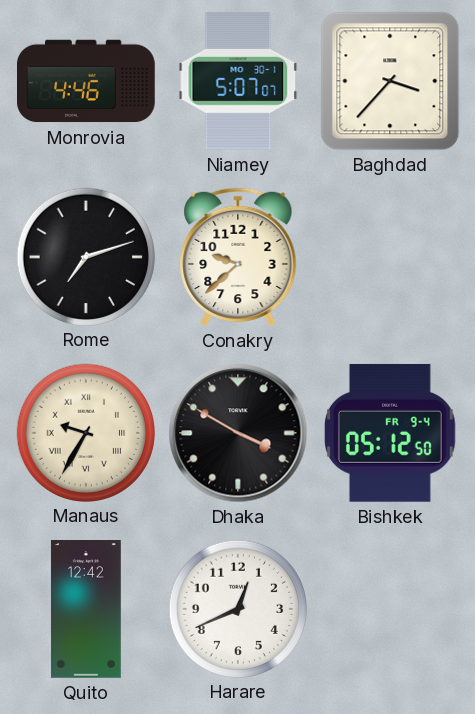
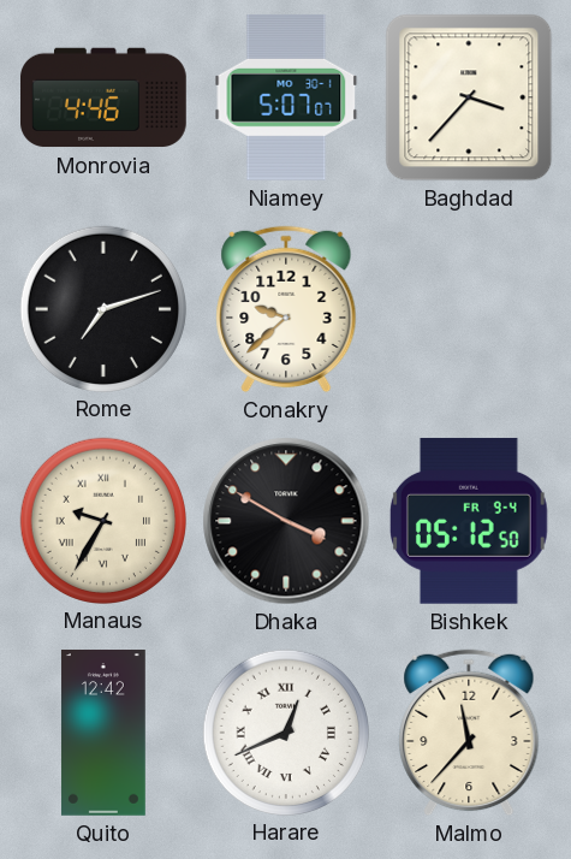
Harare numerals: Arabic -> Roman
Malmo: none -> 11:37
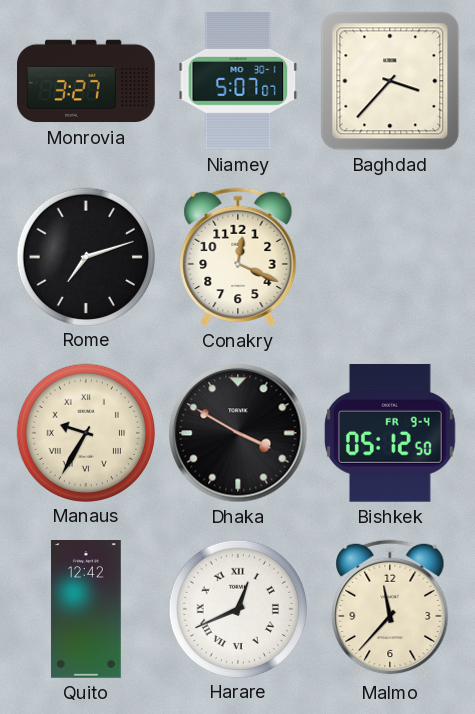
Monrovia: 4:46 -> 3:27
Conakry: 9:38 -> 12:19
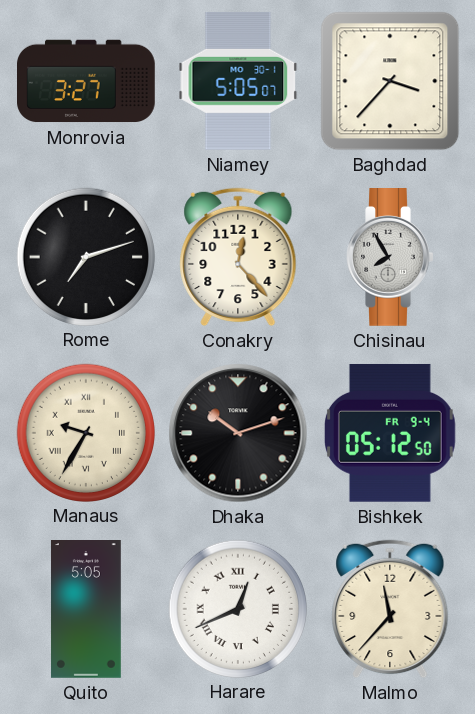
Niamey: 5:07 -> 5:05
Conakry: 12:19 -> 12:23
Chisinau: none -> 7:55
Dhaka: 3:50 -> 10:12
Quito: 12:42 -> 5:05
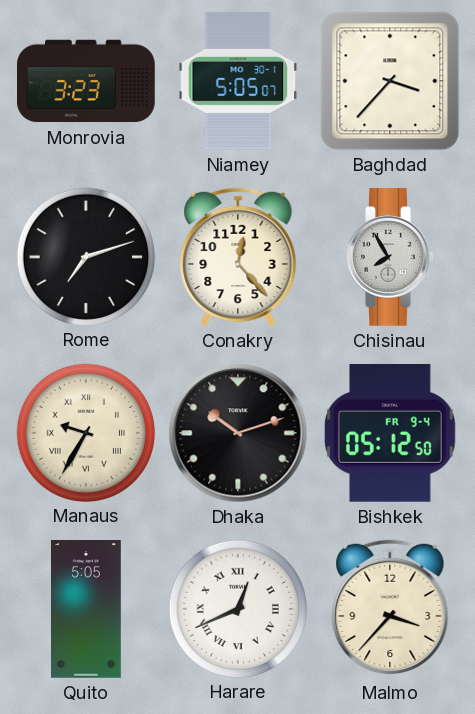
Monrovia: 3:27 -> 3:23
Malmo: 11:37 -> 3:37
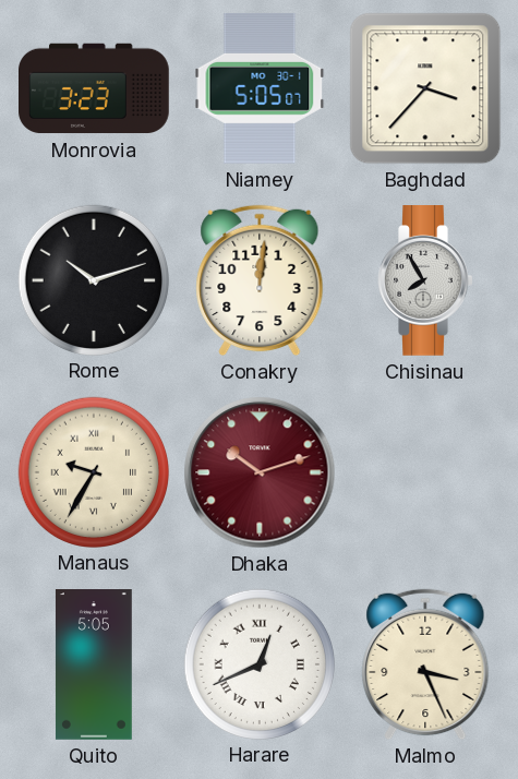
Rome: 7:12 -> 10:12
Conakry: 12:23 -> 12:01
Dhaka dial: black -> burgundy
Bishkek: 05:12 -> none
Malmo: 3:37 -> 3:26
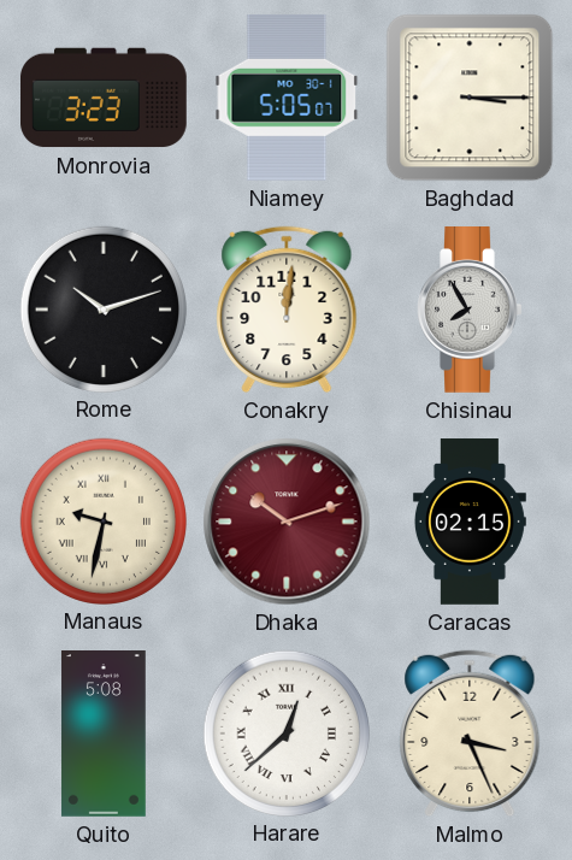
Baghdad: 3:37 -> 3:15
Manaus: 9:35 -> 9:32
Caracas: none -> 02:15
Quito: 5:05 -> 5:08
Harare: 12:41 -> 12:38
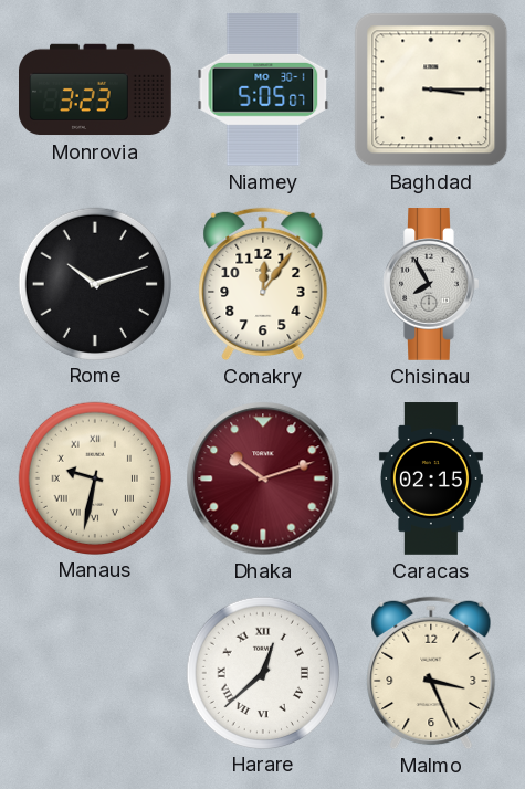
Conakry: 12:01 -> 12:06
Quito: 5:08 -> none
